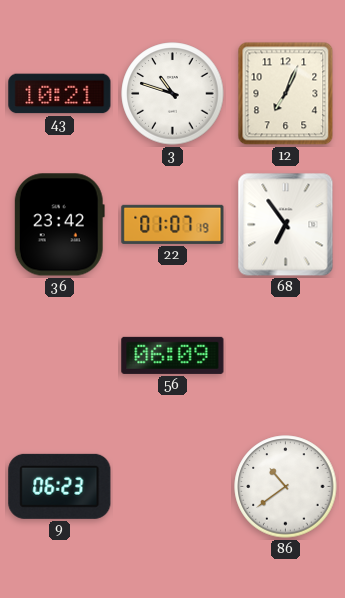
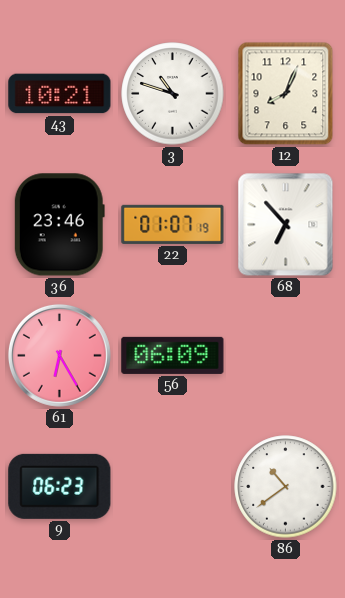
12: 7:04 -> 8:04
36: 23:42 -> 23:46
68: 6:54 -> 6:53
61: none -> 6:25
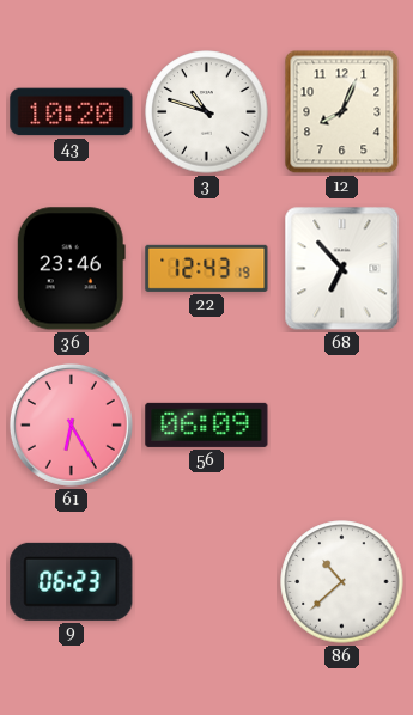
43: 10:21 -> 10:20
22: 01:07 -> 12:43
86: 10:39 -> 10:38
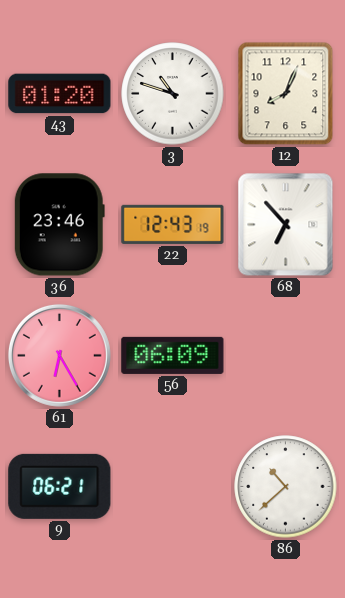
43: 10:20 -> 01:20
9: 06:23 -> 06:21
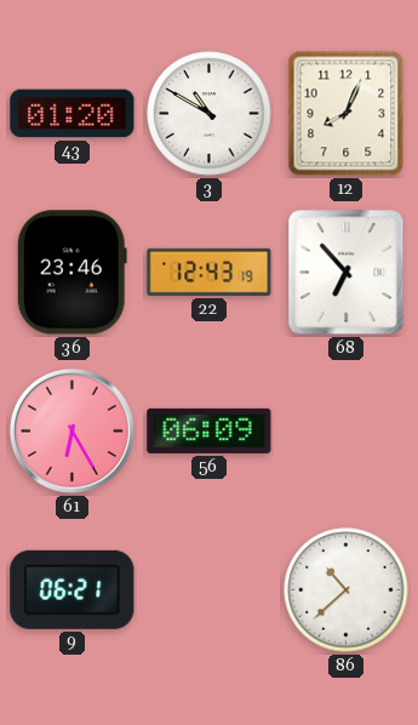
3: 10:48 -> 10:50
